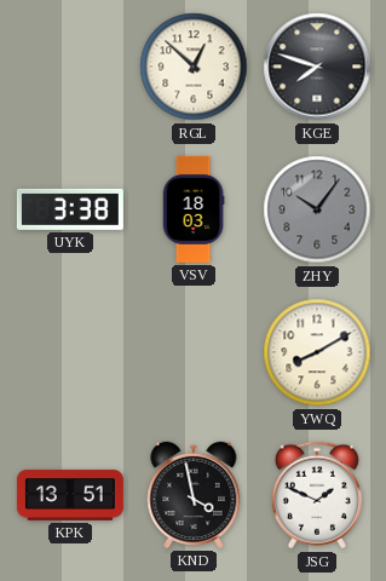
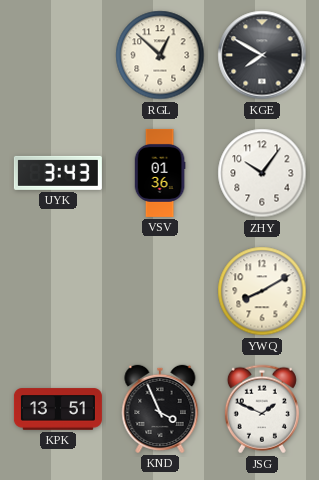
KGE: 7:48 -> 7:50
UYK: 3:38 -> 3:43
VSV: 18:03 -> 01:36
ZHY dial: grey -> white
KND: 3:58 -> 3:56
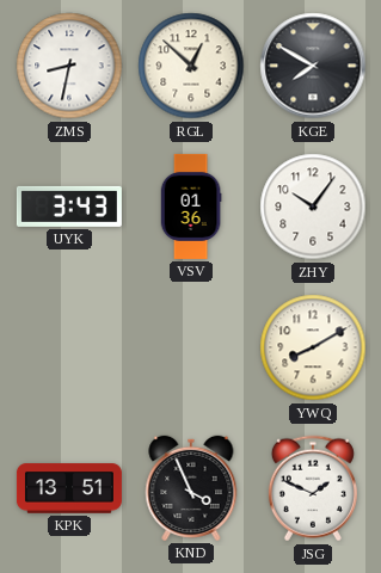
ZMS: none -> 8:32
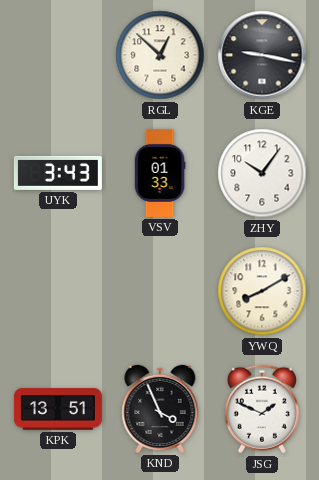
ZMS: 8:32 -> none
KGE: 7:50 -> 9:17
VSV: 01:36 -> 01:33
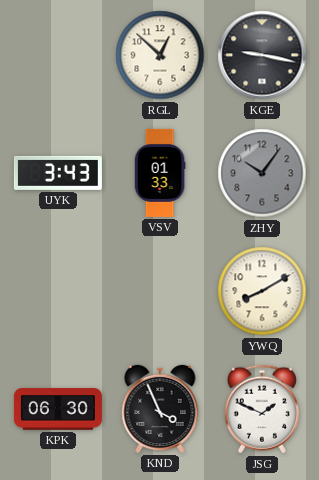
ZHY dial: white -> grey
KPK: 13:51 -> 06:30
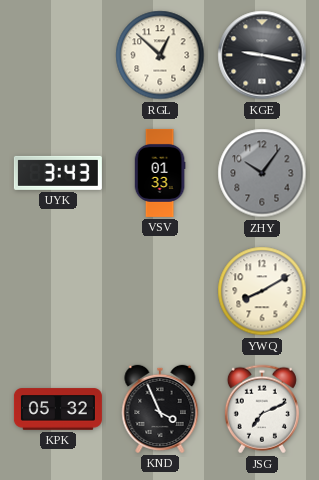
KPK: 06:30 -> 05:32
JSG: 1:49 -> 7:11
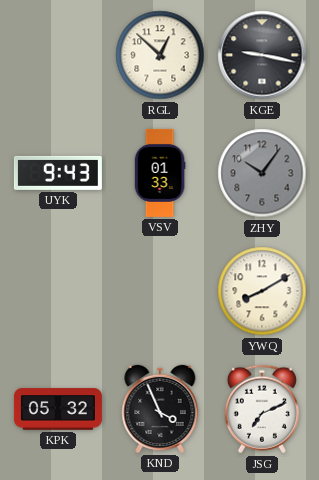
UYK: 3:43 -> 9:43
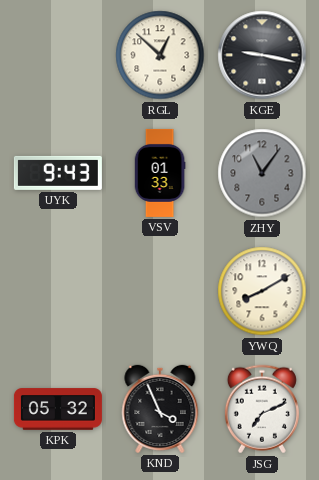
ZHY: 10:06 -> 11:06
